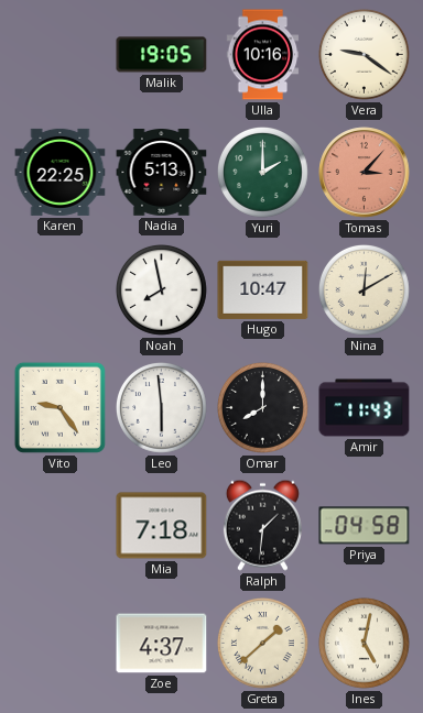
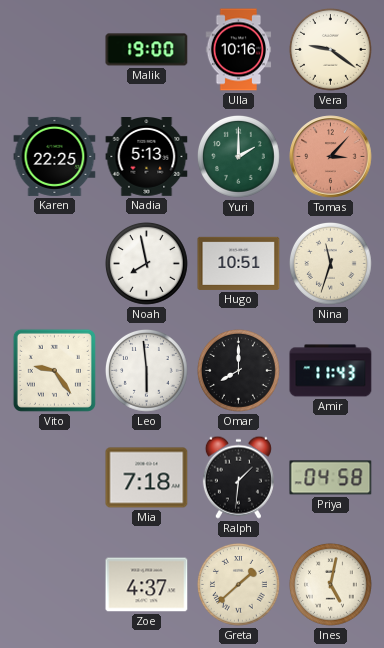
Malik: 19:05 -> 19:00
Hugo: 10:47 -> 10:51
Nina: 12:10 -> 11:33
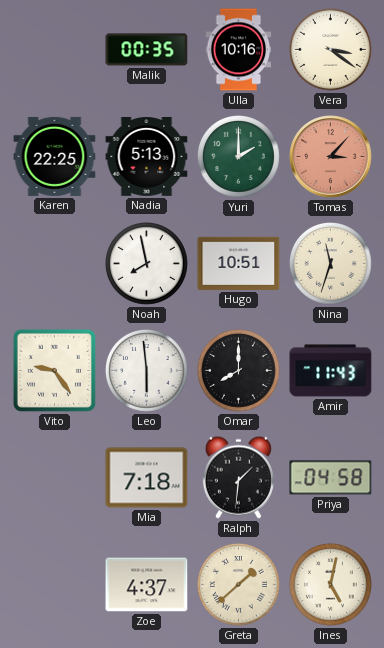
Malik: 19:00 -> 00:35
Vera: 9:21 -> 3:21
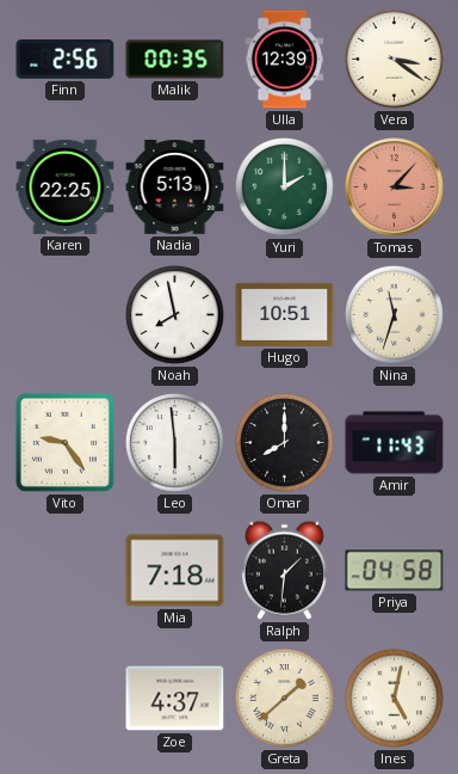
Finn: none -> 2:56
Ulla: 10:16 -> 12:39
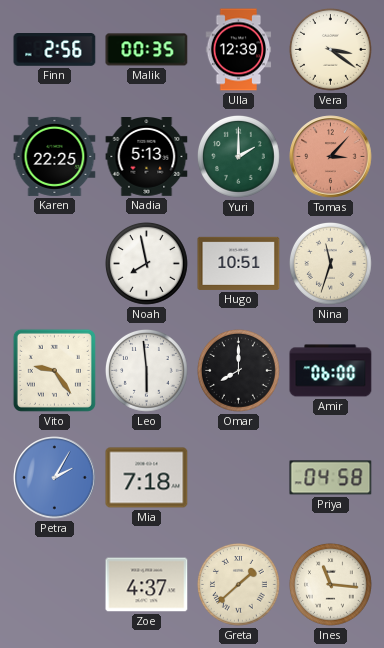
Amir: 11:43 -> 06:00
Petra: none -> 2:05
Ralph: 1:31 -> none
Ines: 5:02 -> 11:16
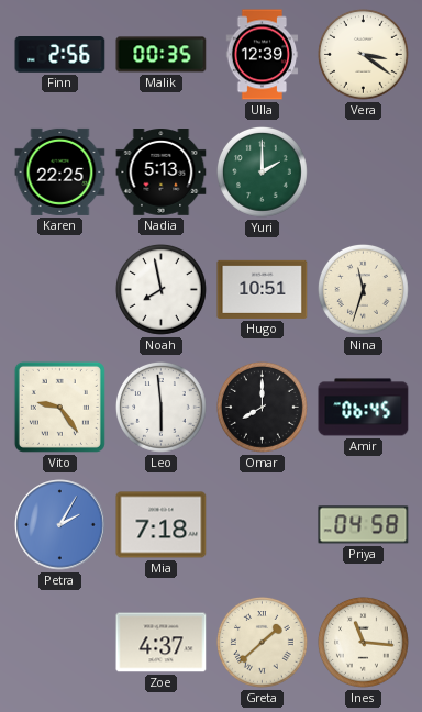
Tomas: 3:07 -> none
Amir: 06:00 -> 06:45
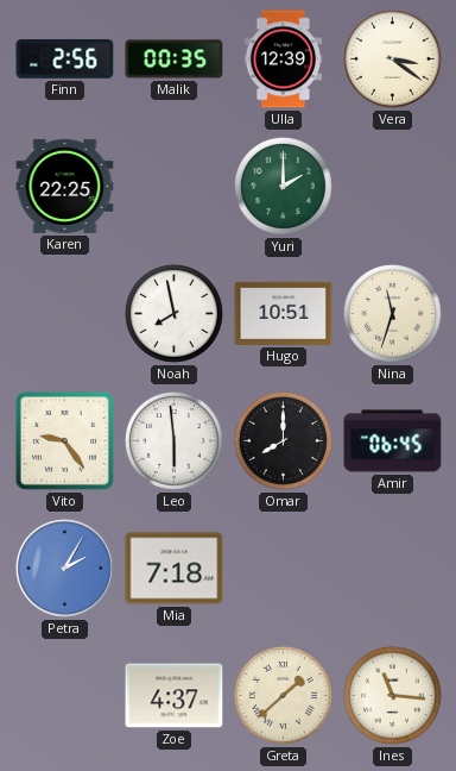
Nadia: 5:13 -> none
Priya: 04:58 -> none
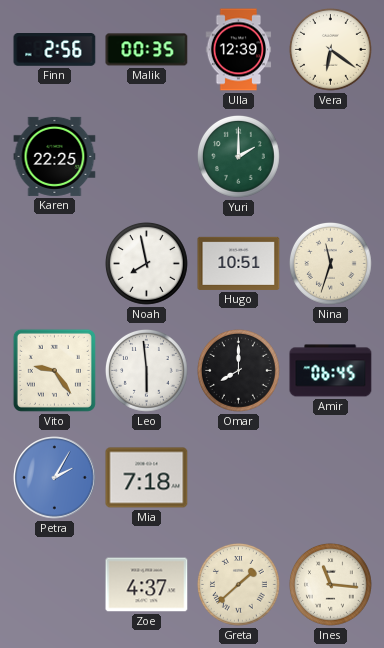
Vera: 3:21 -> 6:21
